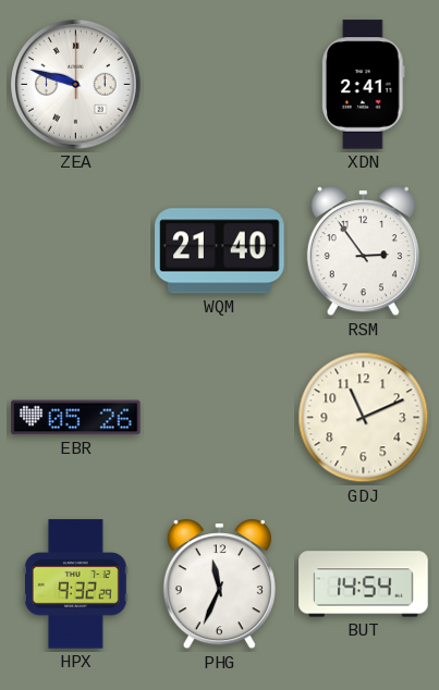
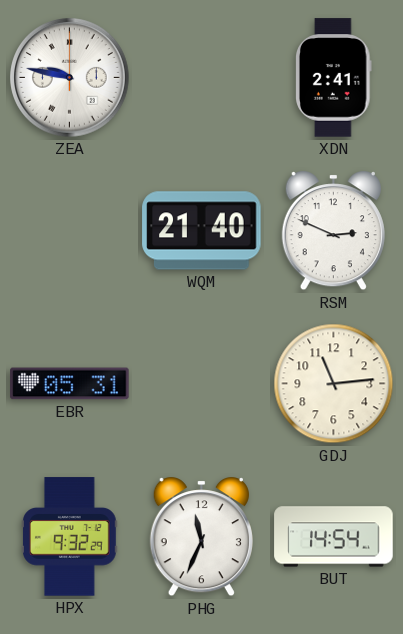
ZEA: 9:48 -> 9:47
RSM: 2:54 -> 2:49
EBR: 05:26 -> 05:31
GDJ: 11:11 -> 11:14
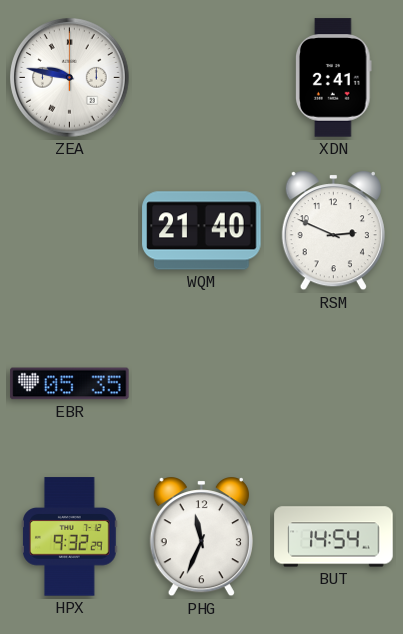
EBR: 05:31 -> 05:35
GDJ: 11:14 -> none
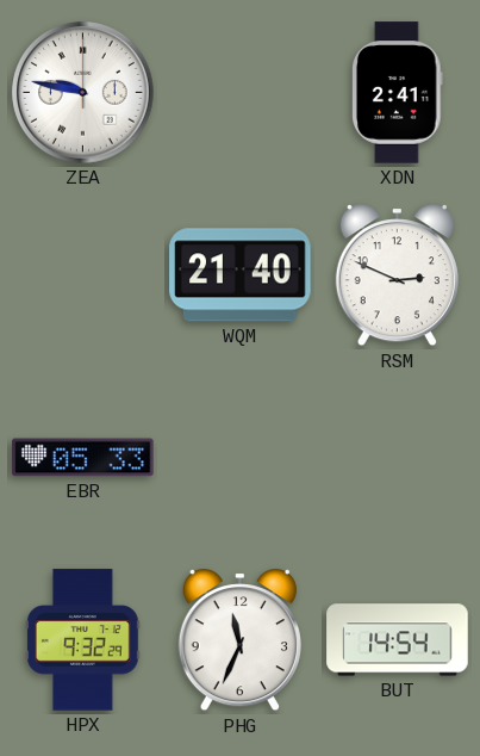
EBR: 05:35 -> 05:33
